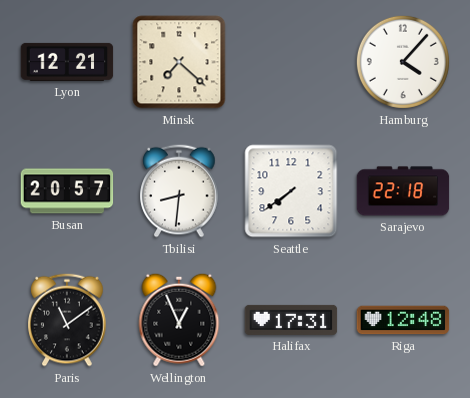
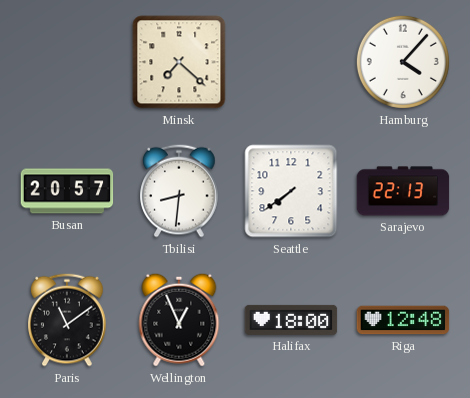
Lyon: 12:21 -> none
Sarajevo: 22:18 -> 22:13
Halifax: 17:31 -> 18:00
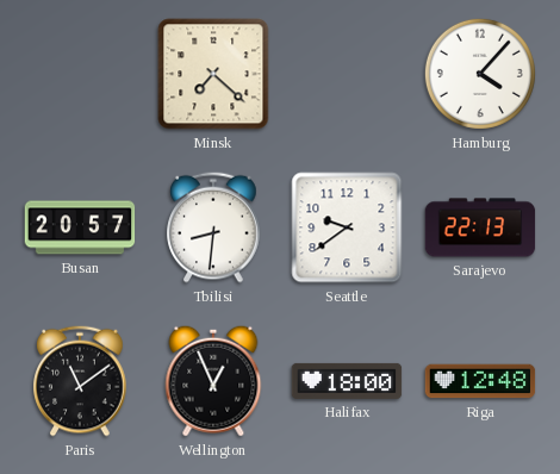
Seattle: 7:39 -> 9:39
